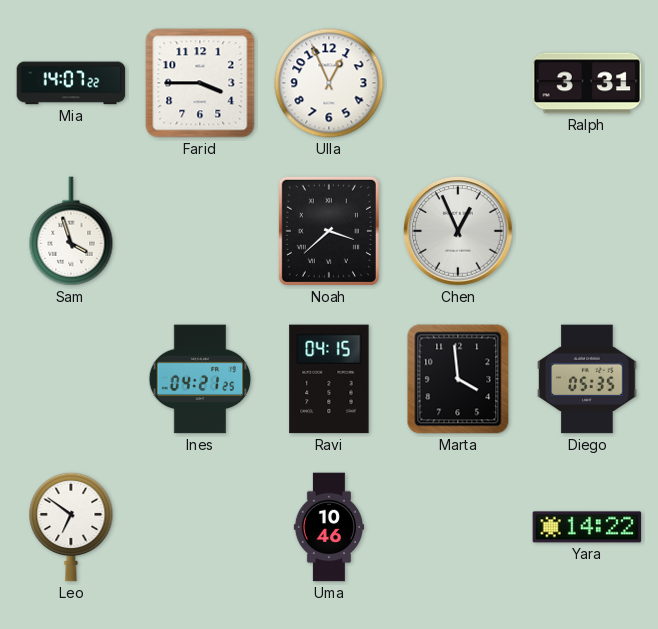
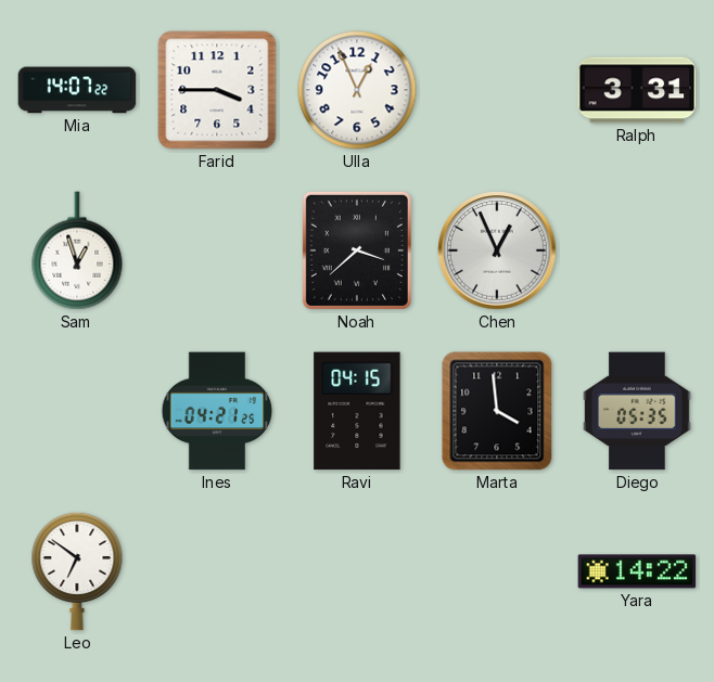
Sam: 3:57 -> 12:57
Uma: 10:46 -> none
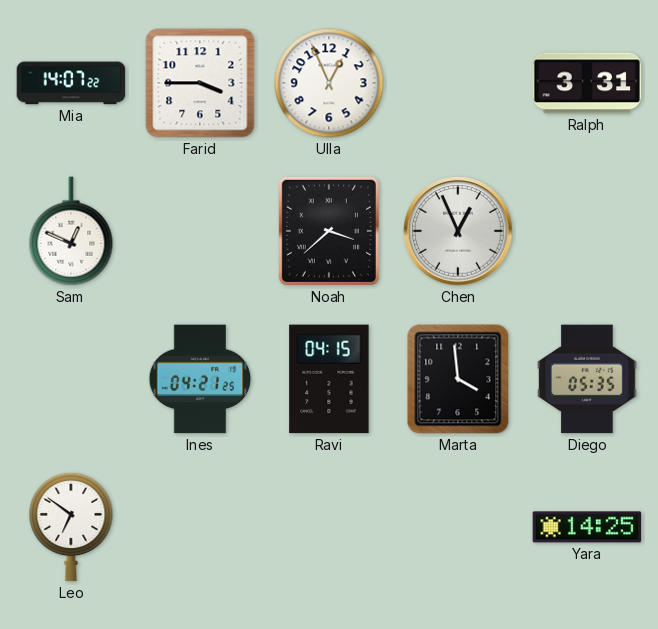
Sam: 12:57 -> 12:49
Yara: 14:22 -> 14:25
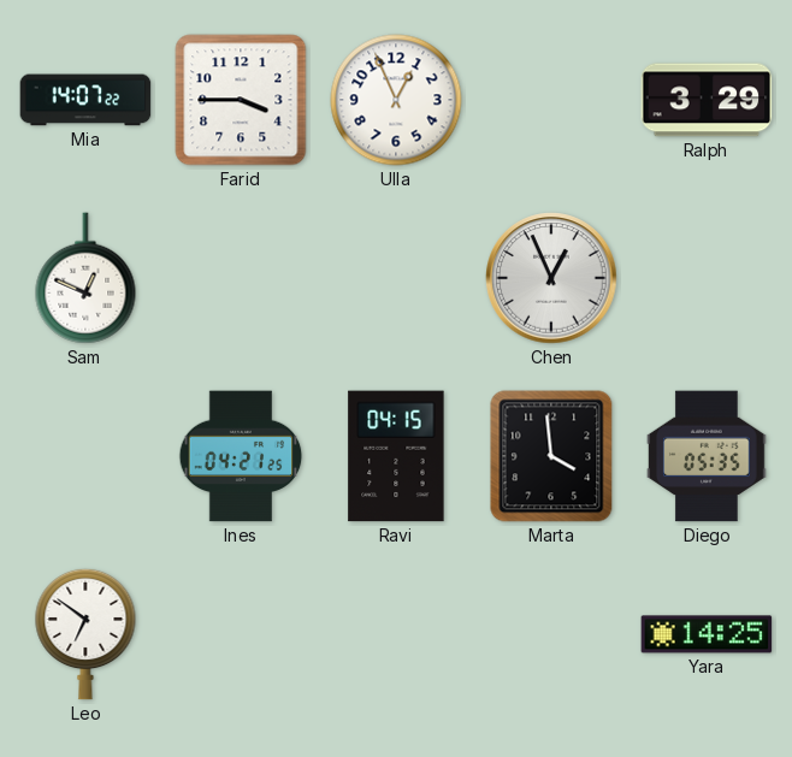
Ralph: 3:31 -> 3:29
Noah: 3:38 -> none
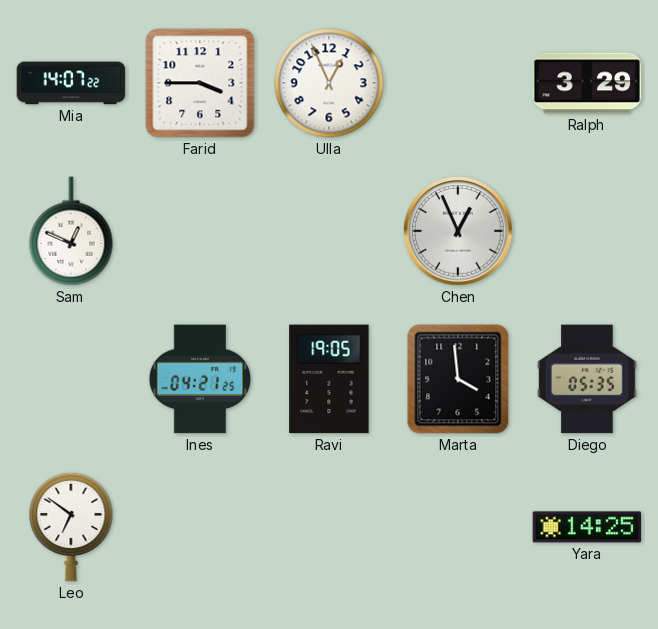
Ravi: 04:15 -> 19:05
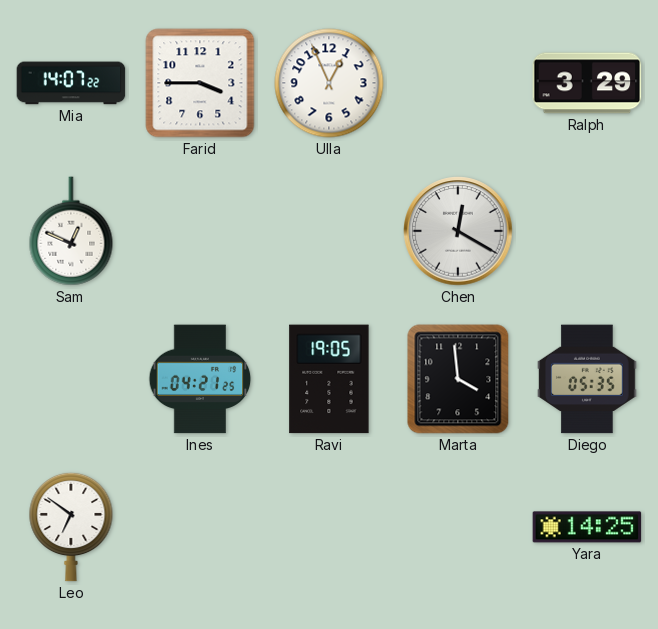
Chen: 12:56 -> 12:20
